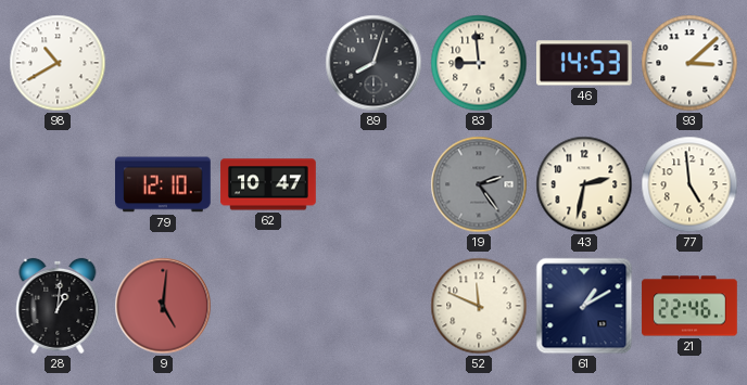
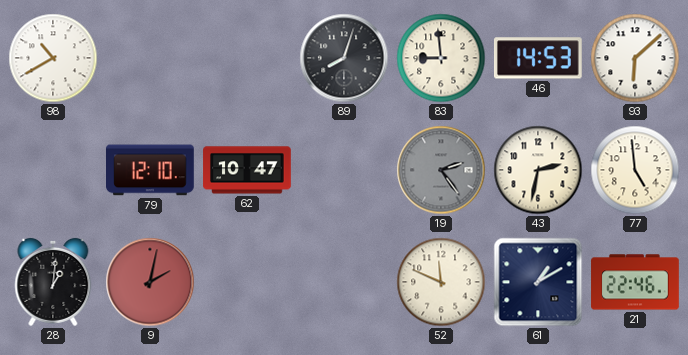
93: 3:08 -> 6:08
9: 5:01 -> 2:02
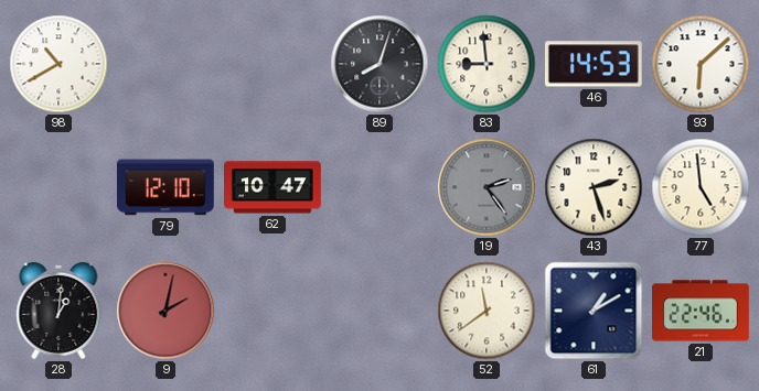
43: 2:32 -> 2:27
52: 11:49 -> 11:39
